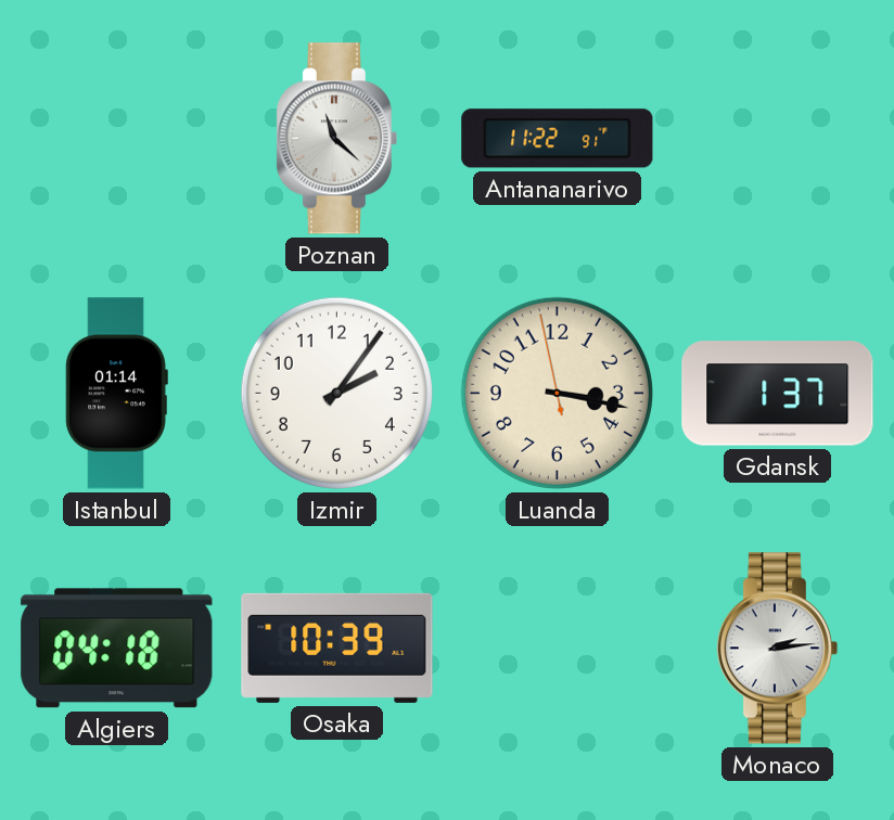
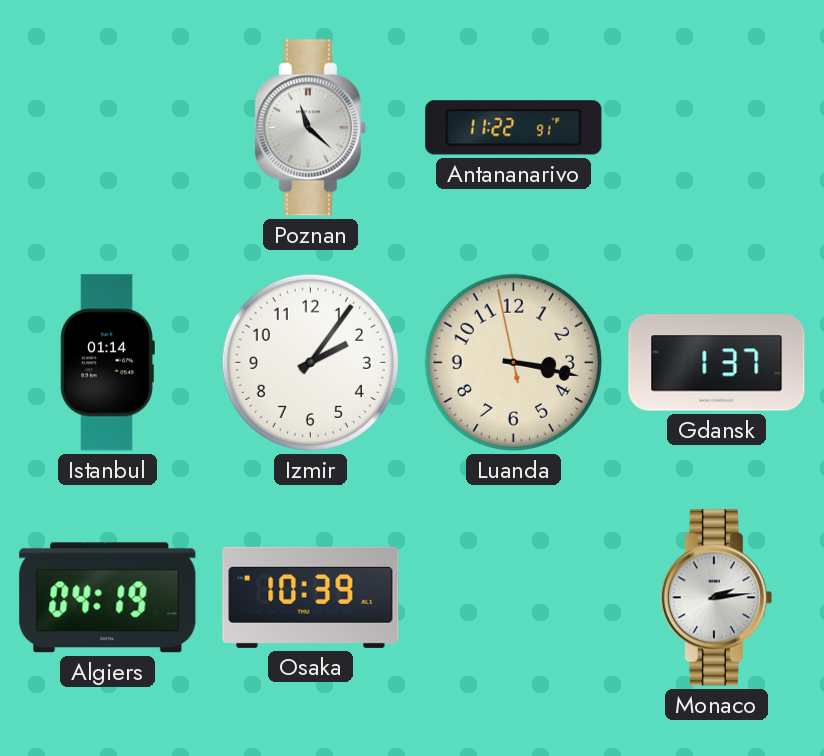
Algiers: 04:18 -> 04:19
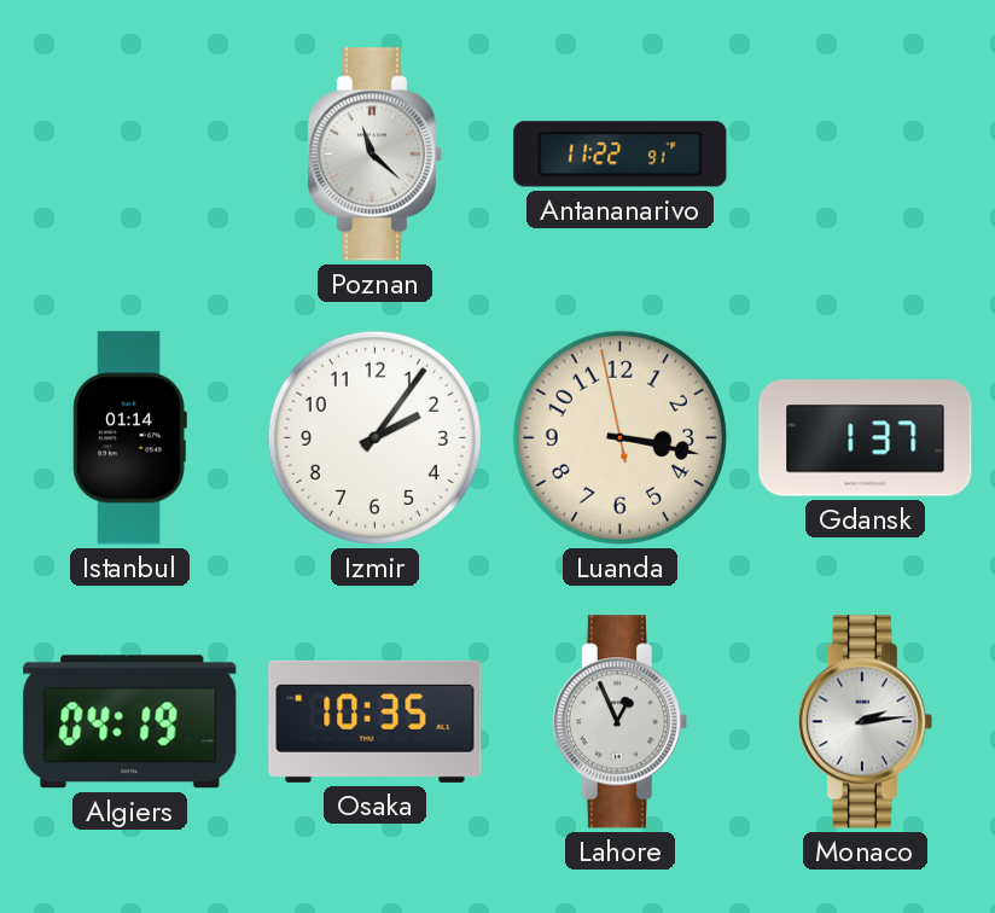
Osaka: 10:39 -> 10:35
Lahore: none -> 12:56
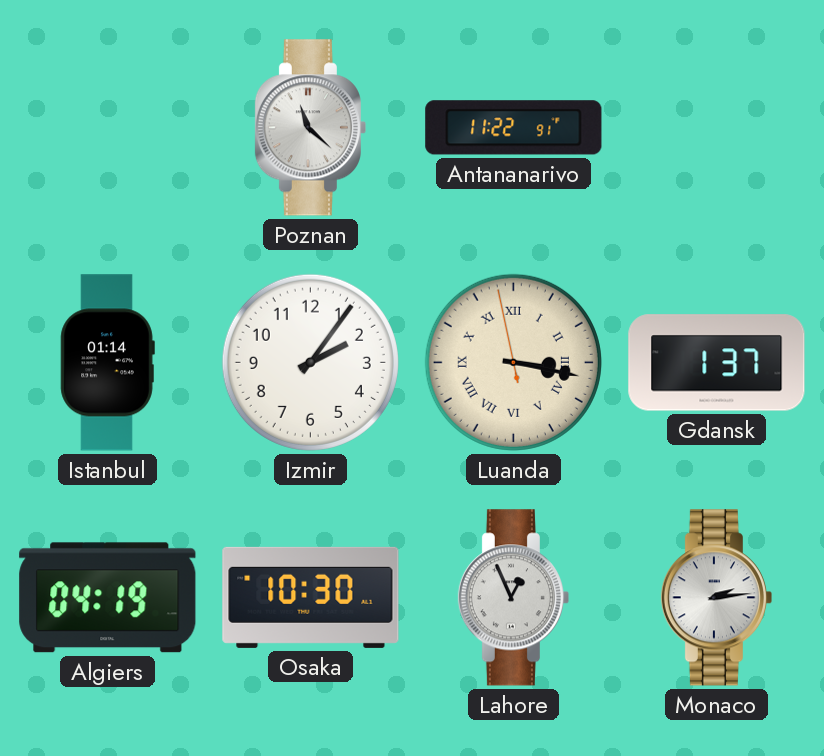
Luanda numerals: Arabic -> Roman
Osaka: 10:35 -> 10:30
